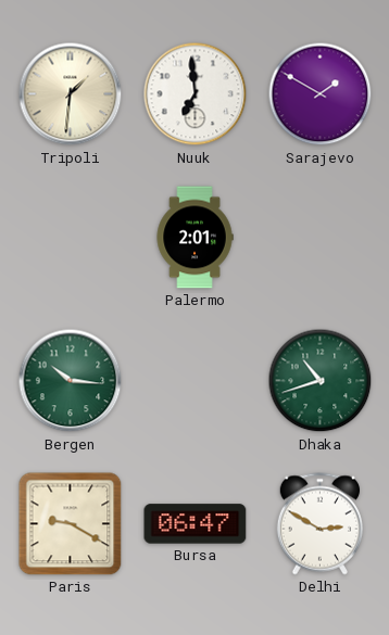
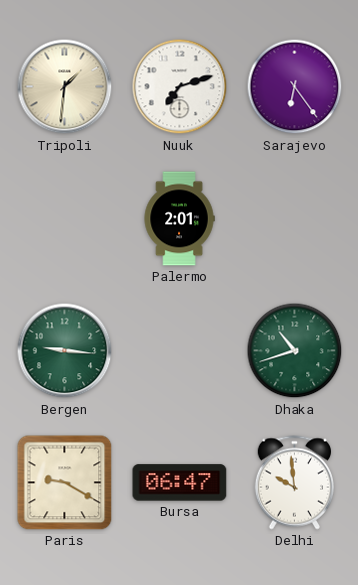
Nuuk: 6:59 -> 7:12
Sarajevo: 1:50 -> 6:24
Bergen: 10:16 -> 9:16
Delhi: 2:50 -> 9:59
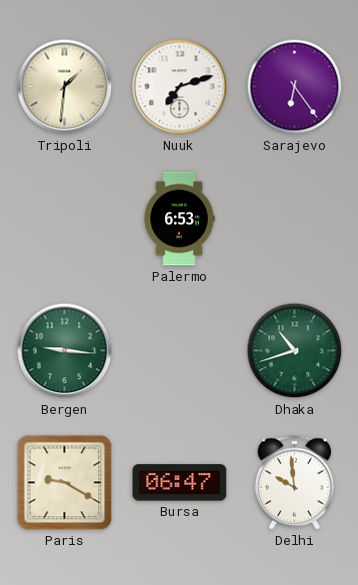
Palermo: 2:01 -> 6:53
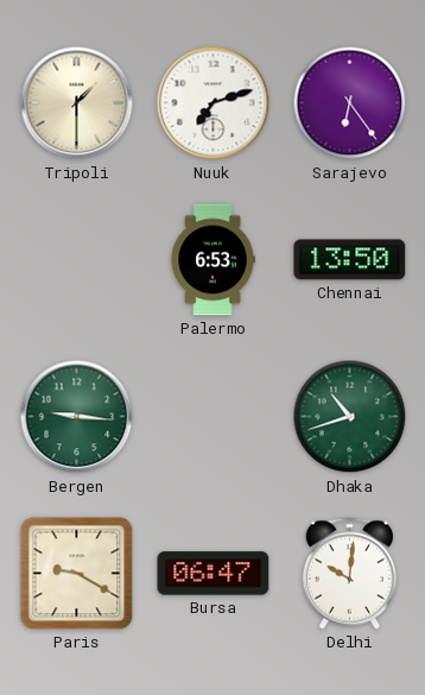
Tripoli: 1:31 -> 1:30
Chennai: none -> 13:50
Delhi: 9:59 -> 10:01
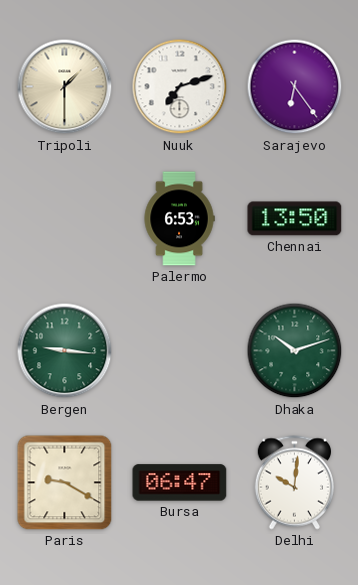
Dhaka: 10:42 -> 10:12
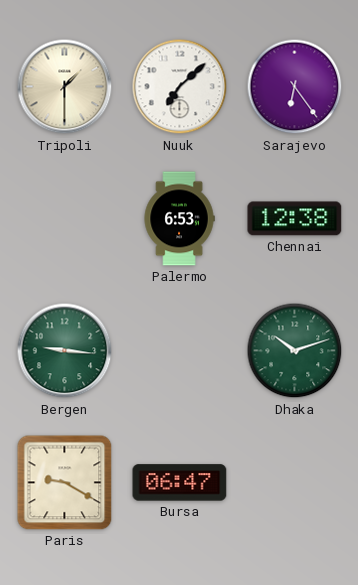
Nuuk: 7:12 -> 7:08
Chennai: 13:50 -> 12:38
Delhi: 10:01 -> none
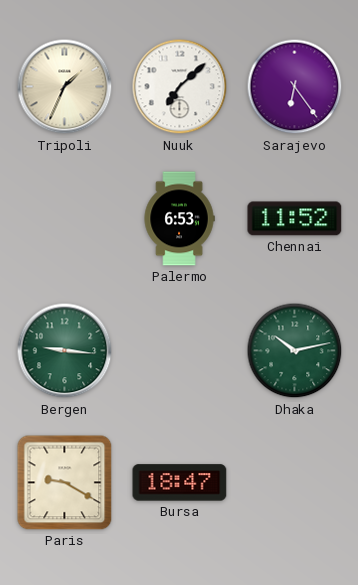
Tripoli: 1:30 -> 1:34
Chennai: 12:38 -> 11:52
Dhaka: 10:12 -> 10:13
Bursa: 06:47 -> 18:47
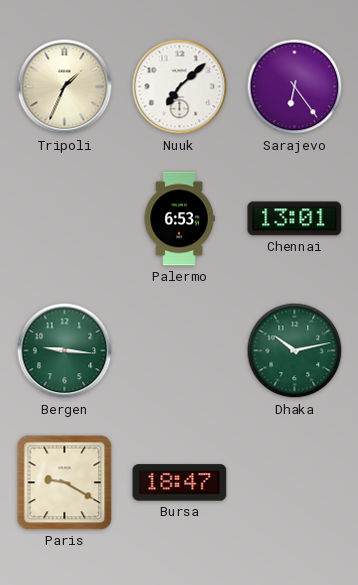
Chennai: 11:52 -> 13:01
